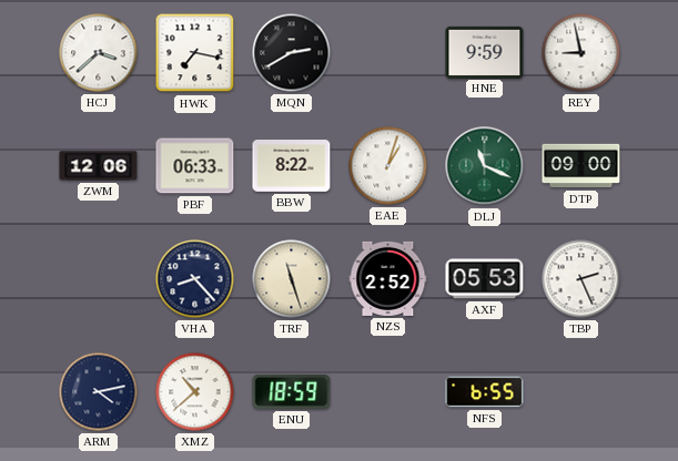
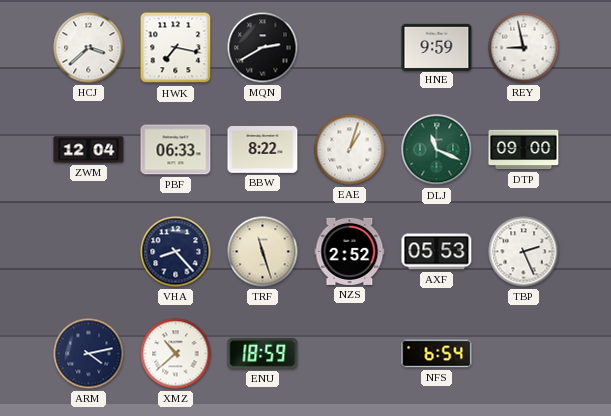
ZWM: 12:06 -> 12:04
NFS: 6:55 -> 6:54
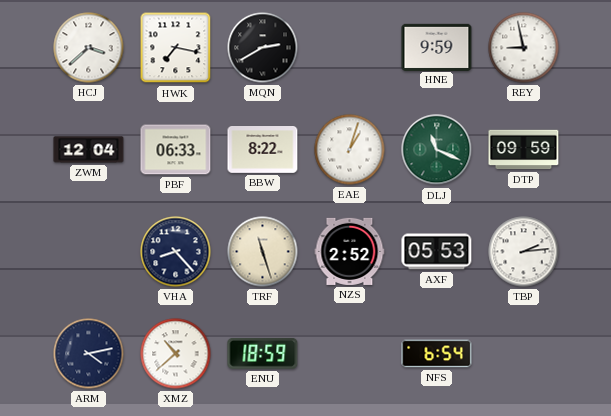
DTP: 09:00 -> 09:59
TBP: 2:26 -> 2:14
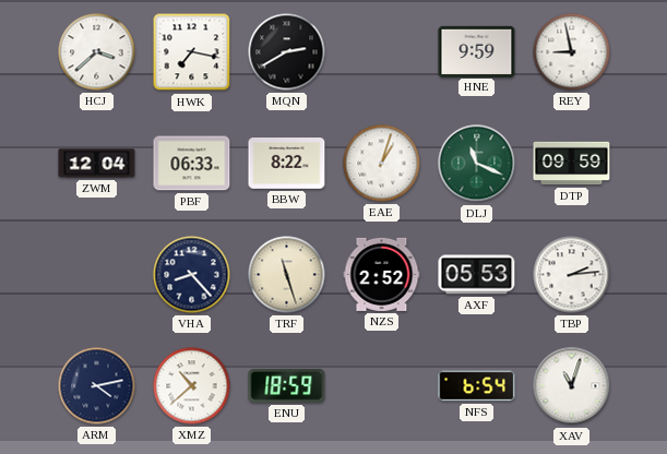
XAV: none -> 11:03
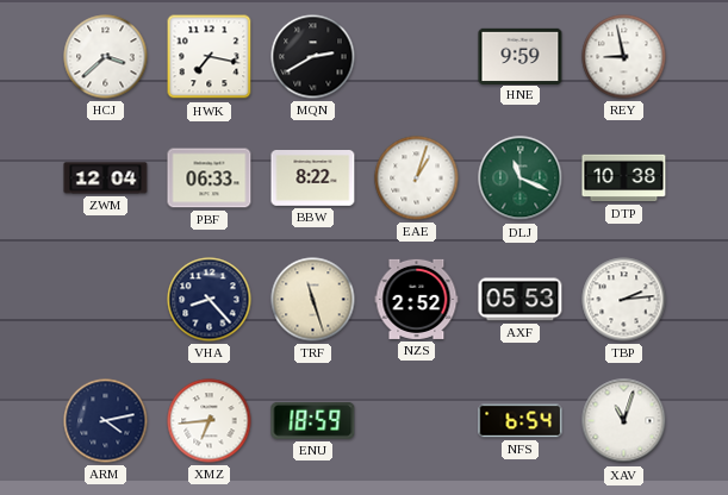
DTP: 09:59 -> 10:38
XMZ: 10:38 -> 6:44
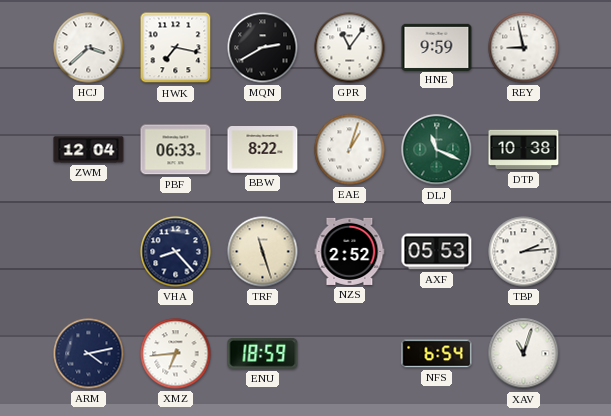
GPR: none -> 11:06
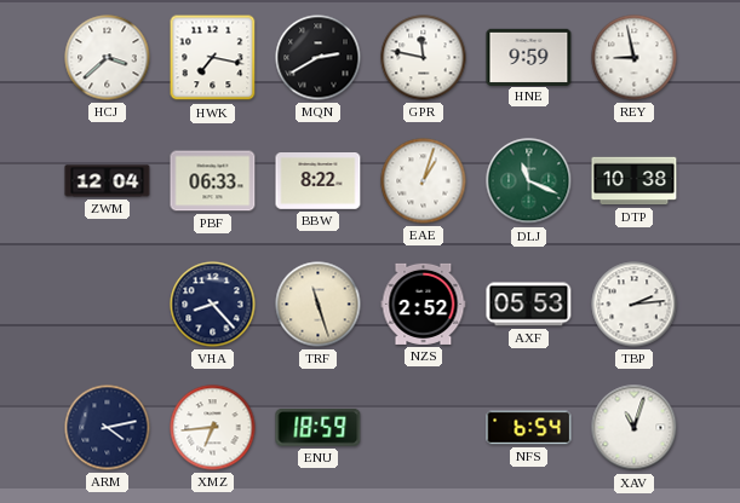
GPR: 11:06 -> 11:47
